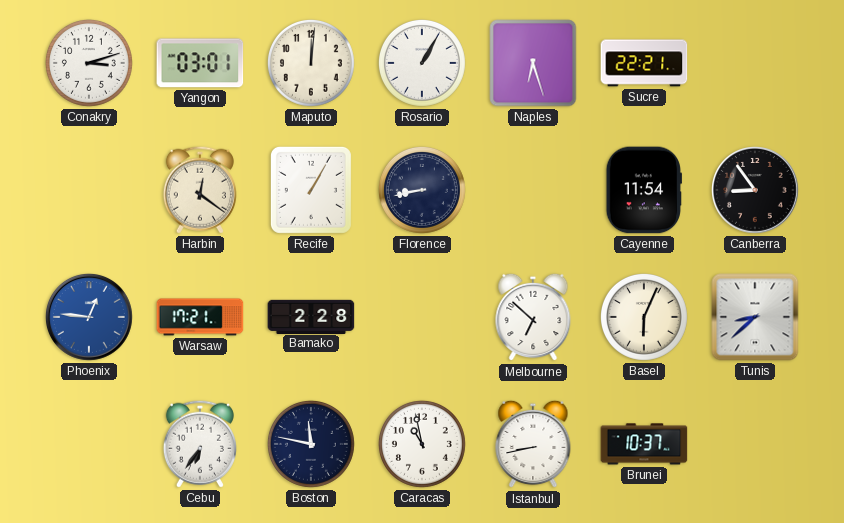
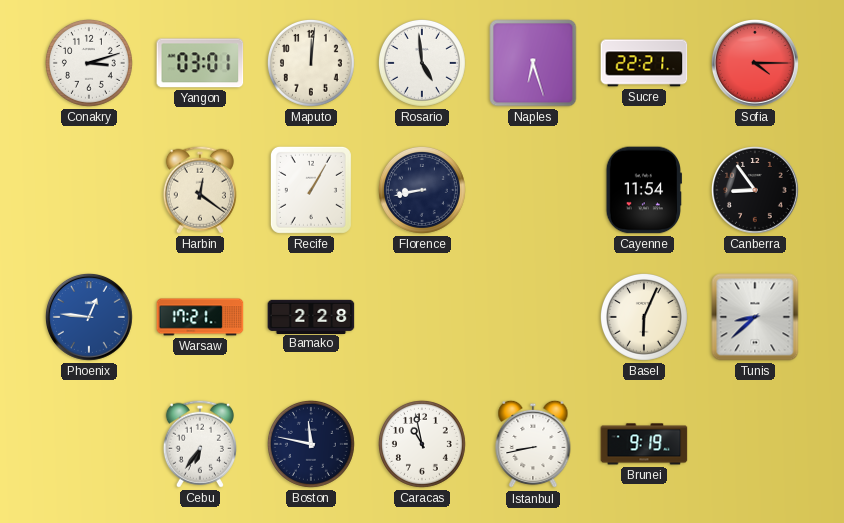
Rosario: 1:05 -> 4:59
Sofia: none -> 4:15
Melbourne: 6:52 -> none
Brunei: 10:37 -> 9:19
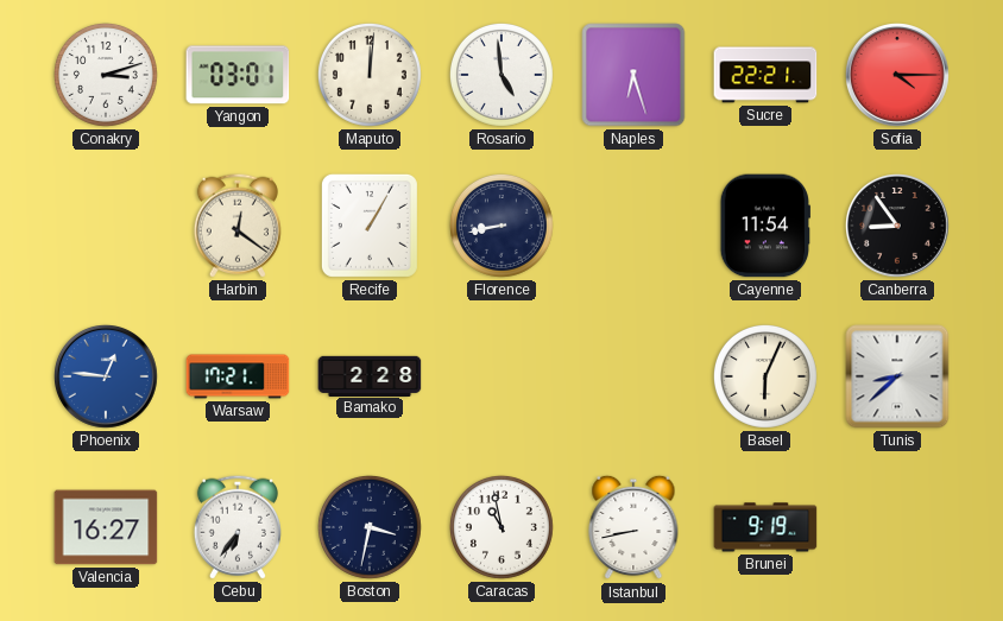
Valencia: none -> 16:27
Boston: 11:47 -> 3:32
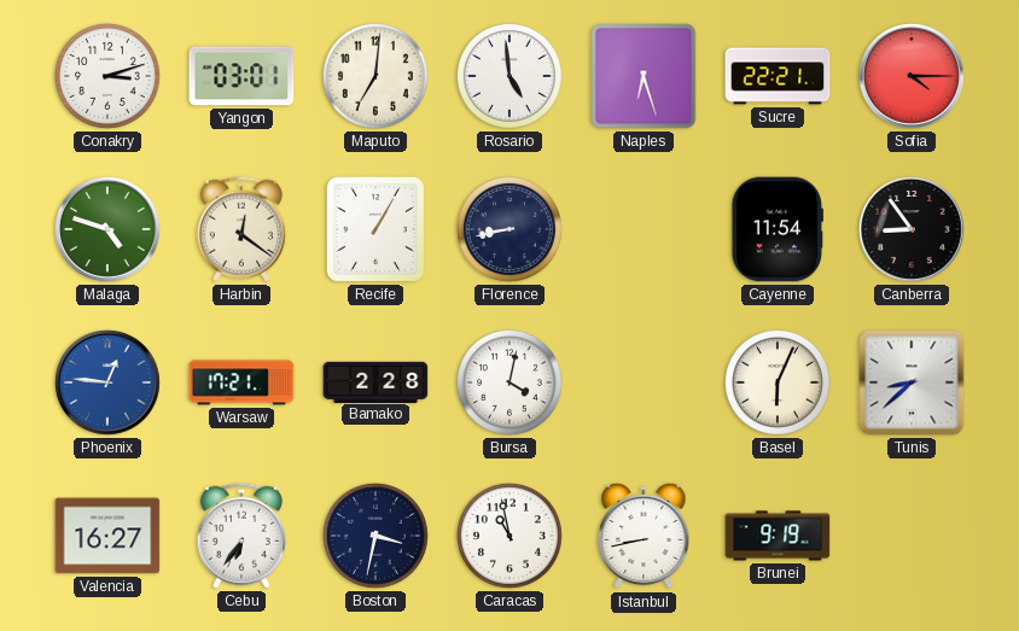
Maputo: 12:01 -> 7:01
Malaga: none -> 4:48
Bursa: none -> 4:02
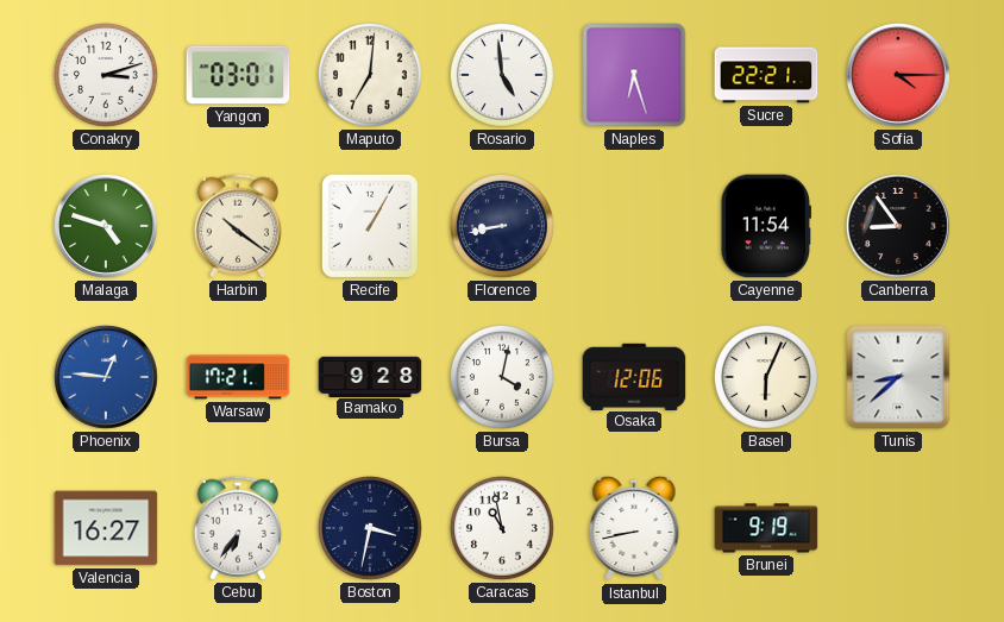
Harbin: 12:21 -> 10:21
Bamako: 2:28 -> 9:28
Osaka: none -> 12:06
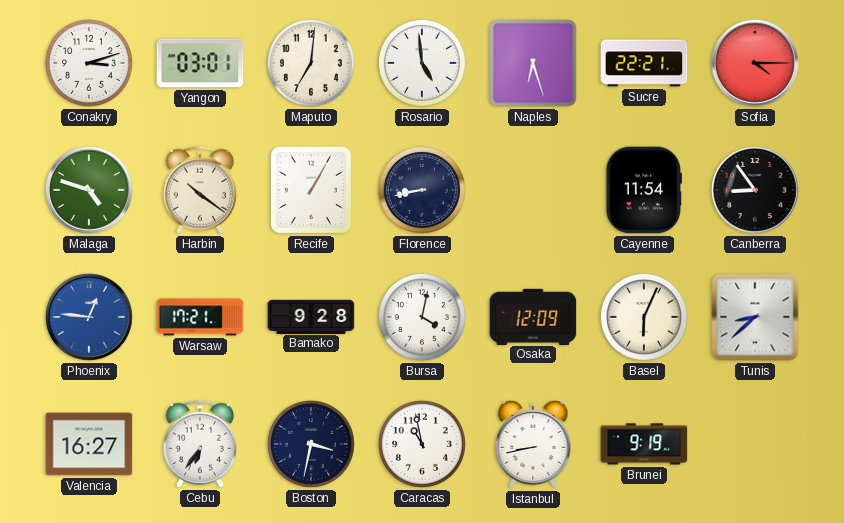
Osaka: 12:06 -> 12:09
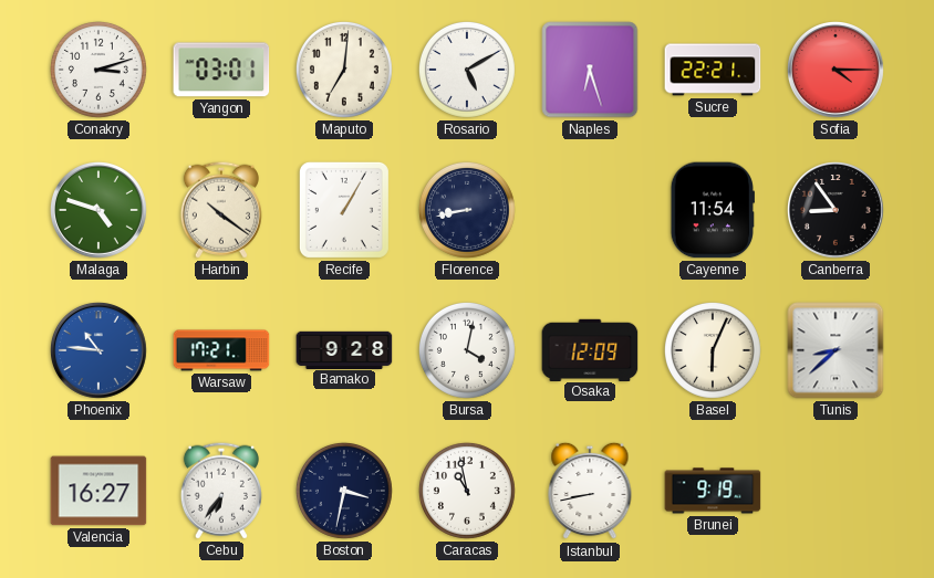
Rosario: 4:59 -> 5:10
Phoenix: 12:46 -> 10:46
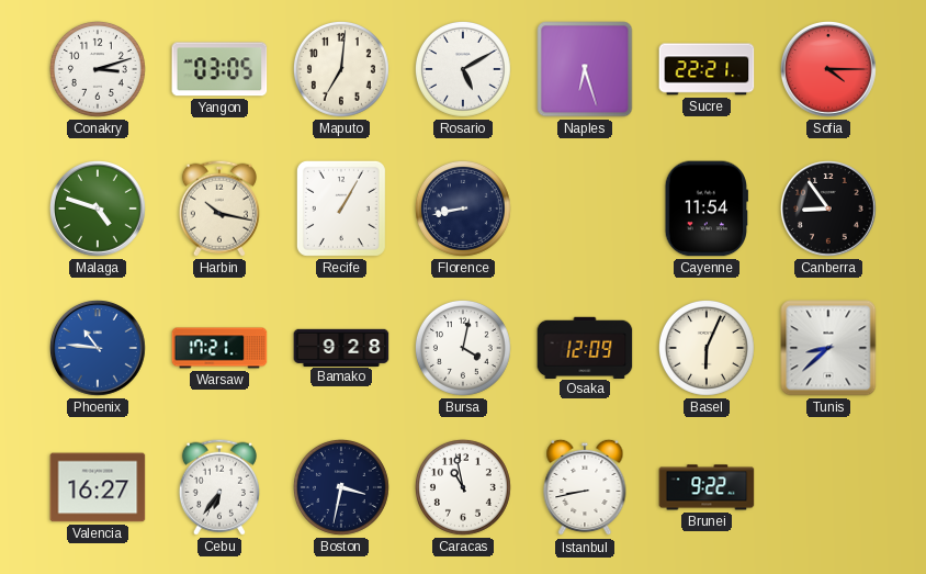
Yangon: 03:01 -> 03:05
Harbin: 10:21 -> 10:17
Brunei: 9:19 -> 9:22
